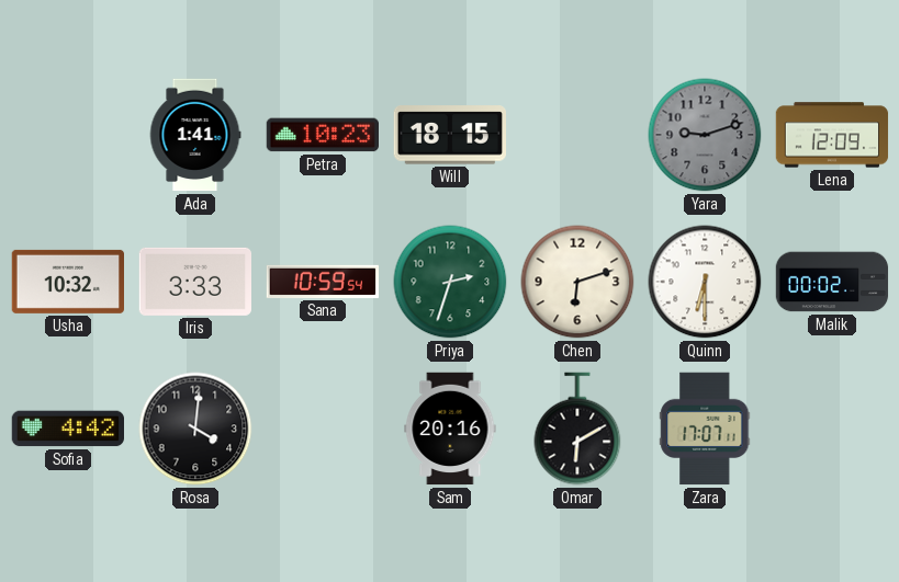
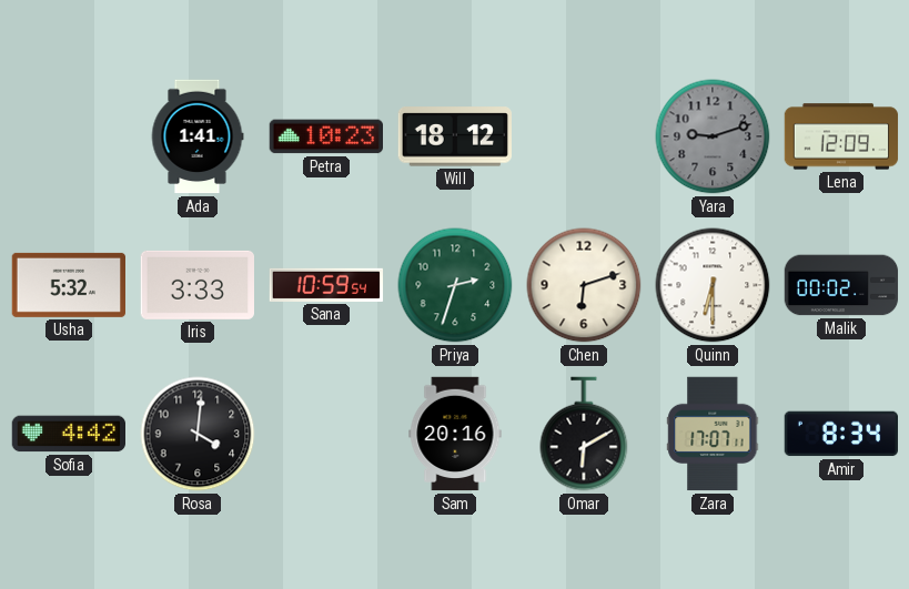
Will: 18:15 -> 18:12
Usha: 10:32 -> 5:32
Amir: none -> 8:34
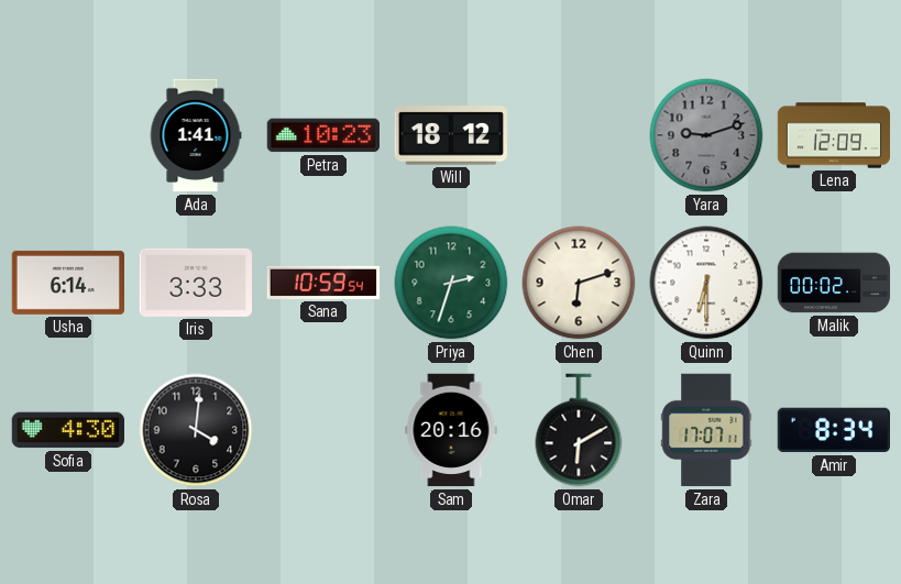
Usha: 5:32 -> 6:14
Sofia: 4:42 -> 4:30
